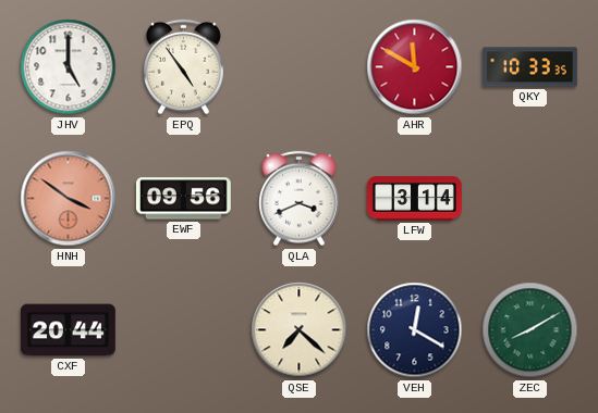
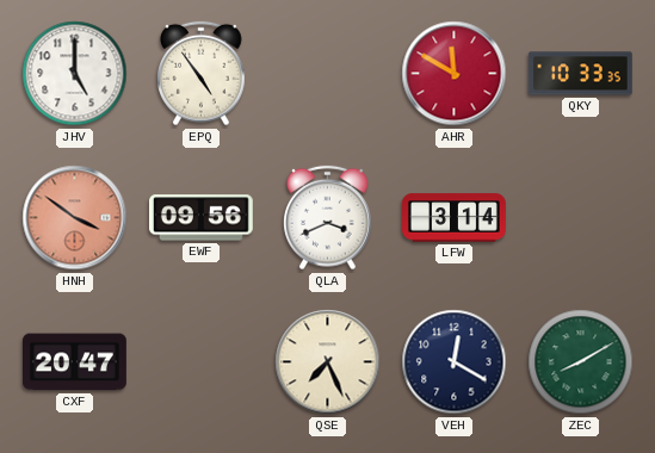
CXF: 20:44 -> 20:47
QSE: 7:22 -> 7:26
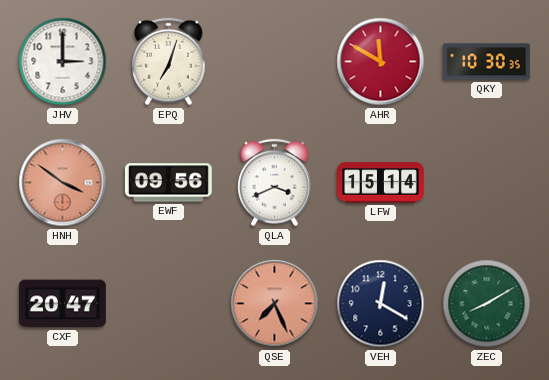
JHV: 5:00 -> 3:00
EPQ: 4:54 -> 7:03
QKY: 10:33 -> 10:30
LFW: 3:14 -> 15:14
QSE dial: cream -> salmon
